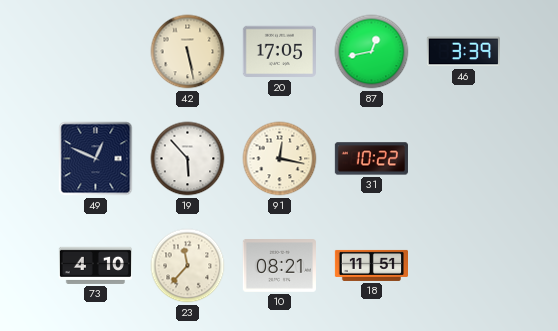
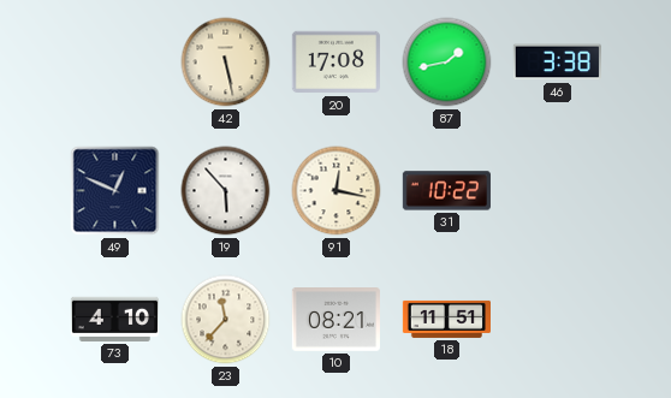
20: 17:05 -> 17:08
87: 12:43 -> 1:43
46: 3:39 -> 3:38
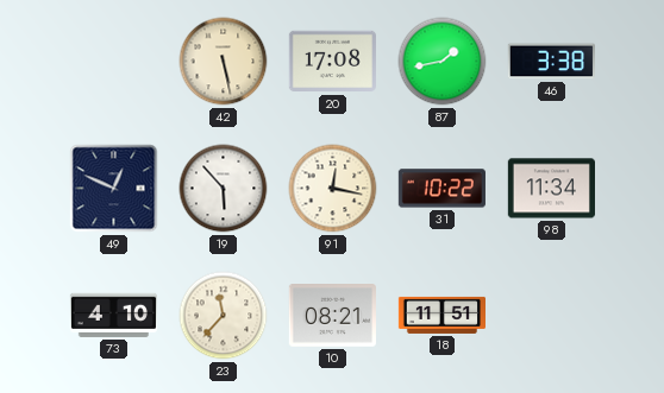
98: none -> 11:34
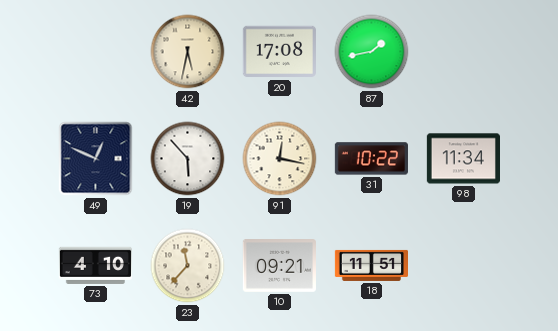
42: 5:28 -> 5:32
46: 3:38 -> none
10: 08:21 -> 09:21
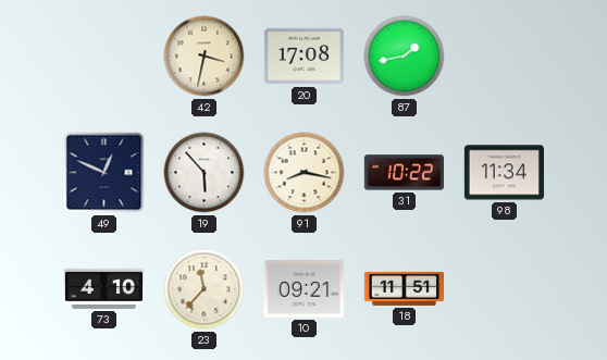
42: 5:32 -> 3:32
91: 12:17 -> 8:17
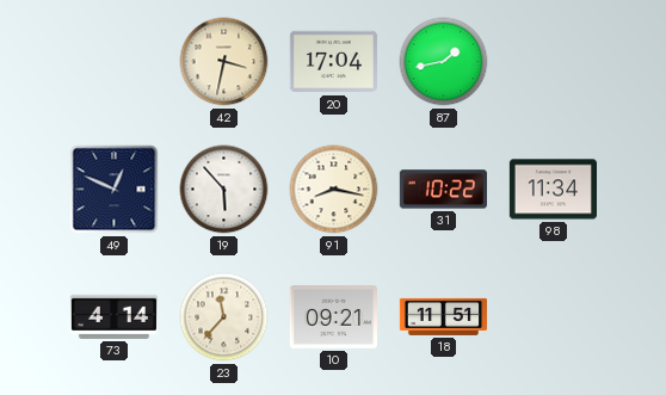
20: 17:08 -> 17:04
73: 4:10 -> 4:14
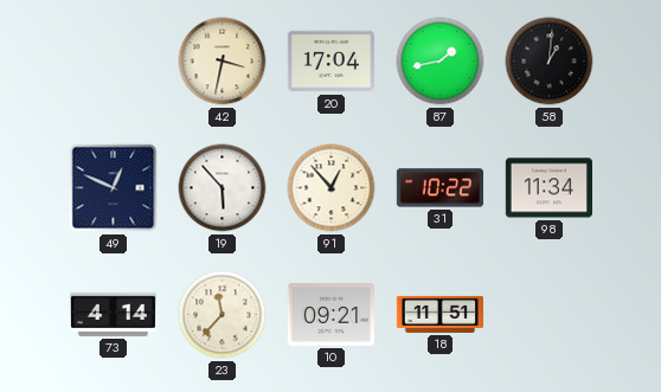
58: none -> 1:01
91: 8:17 -> 12:53
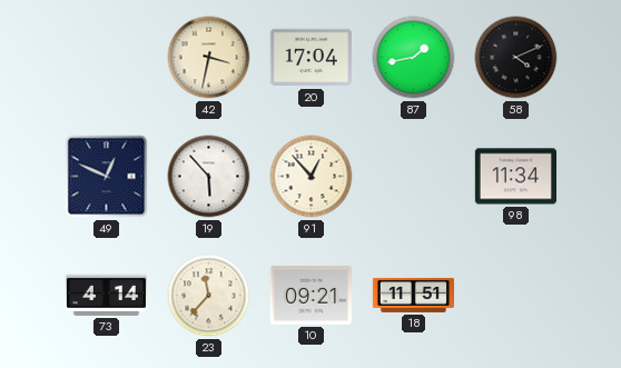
58: 1:01 -> 4:11
31: 10:22 -> none
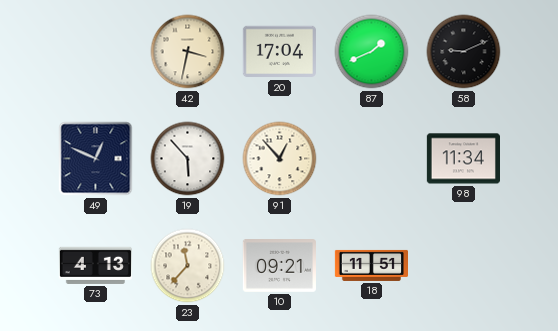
87: 1:43 -> 1:41
58: 4:11 -> 9:11
73: 4:14 -> 4:13
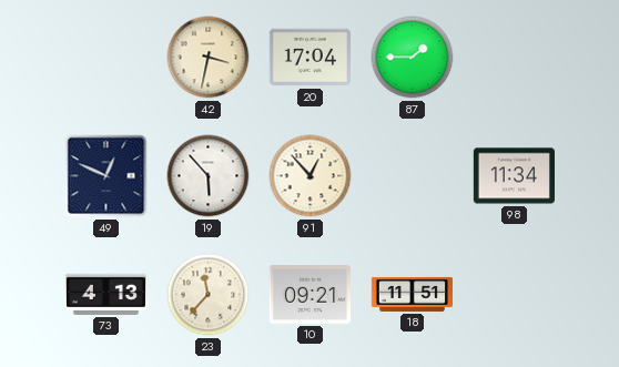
87: 1:41 -> 1:45
58: 9:11 -> none
